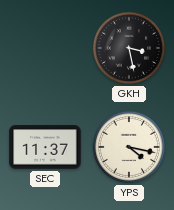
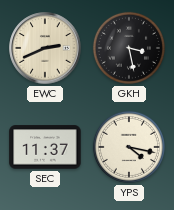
EWC: none -> 2:41
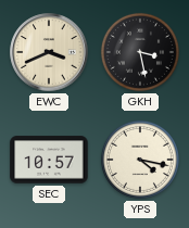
EWC: 2:41 -> 3:41
SEC: 11:37 -> 10:57
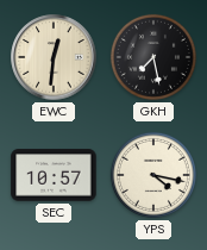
EWC: 3:41 -> 12:31
GKH: 3:28 -> 7:28
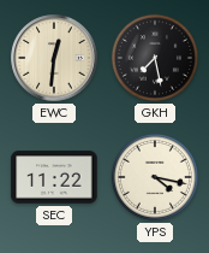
SEC: 10:57 -> 11:22
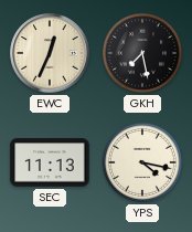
EWC: 12:31 -> 12:34
SEC: 11:22 -> 11:13
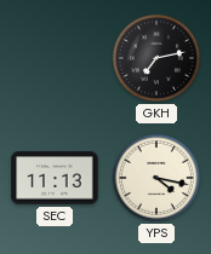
EWC: 12:34 -> none
GKH: 7:28 -> 7:13
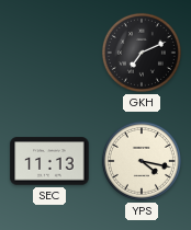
GKH: 7:13 -> 7:11
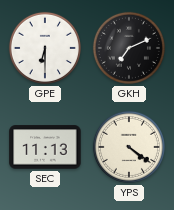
GPE: none -> 6:30
YPS: 4:17 -> 4:21
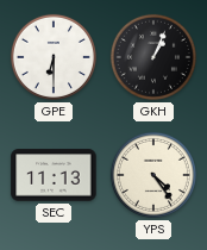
GKH: 7:11 -> 1:04
YPS: 4:21 -> 4:24
